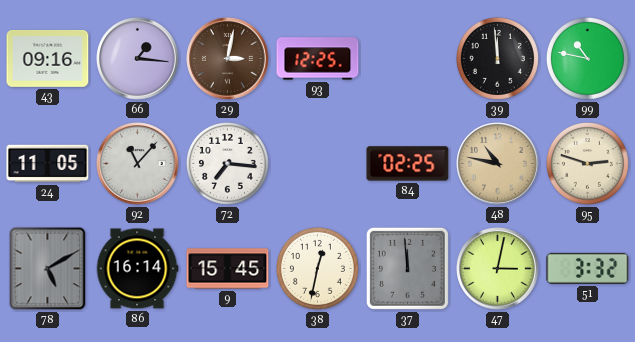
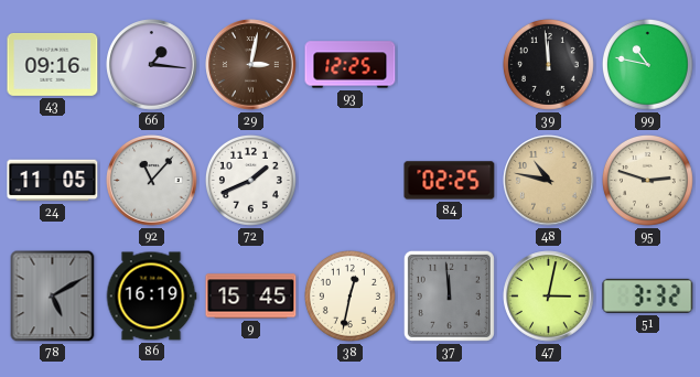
72: 7:16 -> 1:41
86: 16:14 -> 16:19
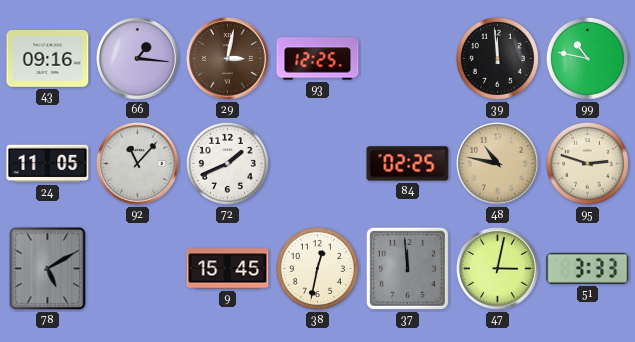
86: 16:19 -> none
51: 3:32 -> 3:33
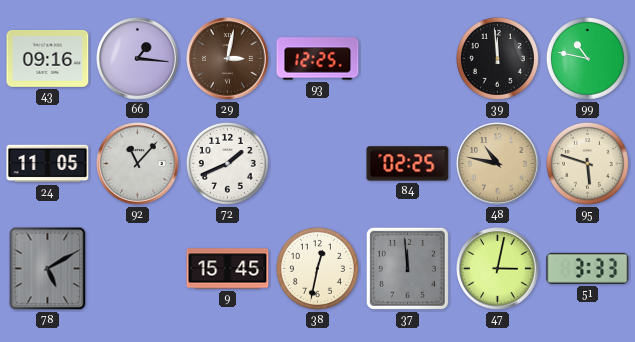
95: 2:48 -> 5:48
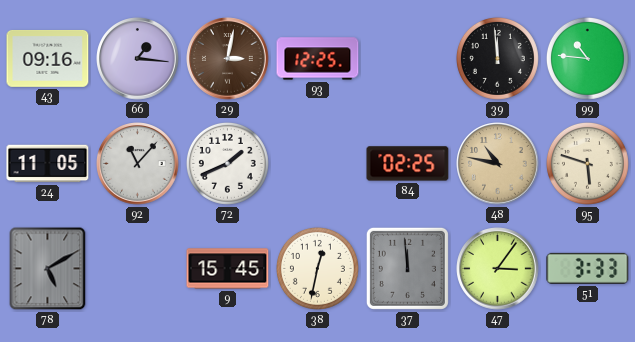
99: 10:47 -> 10:46
47: 3:02 -> 3:06
